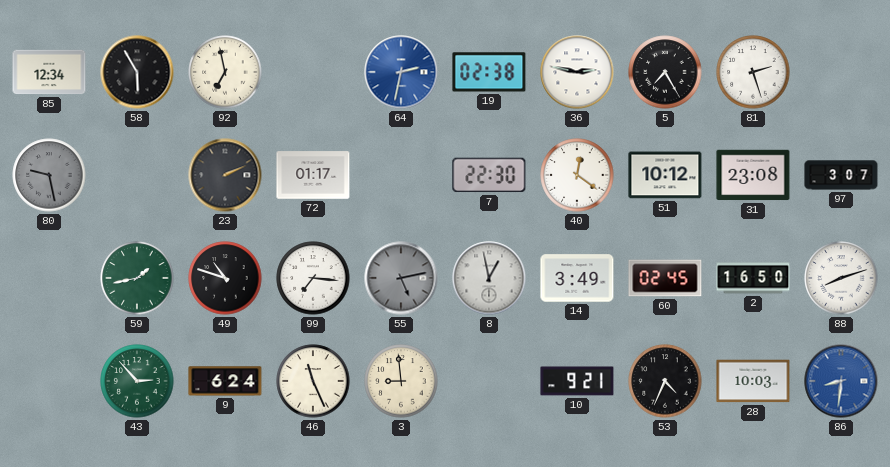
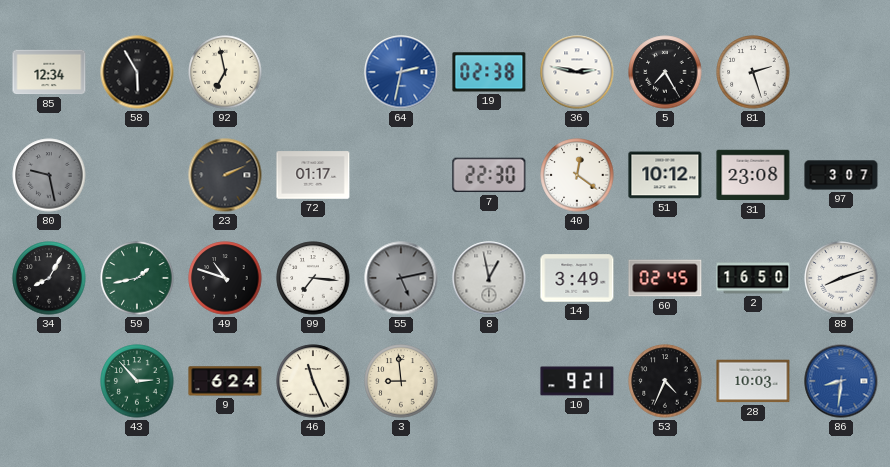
34: none -> 8:05
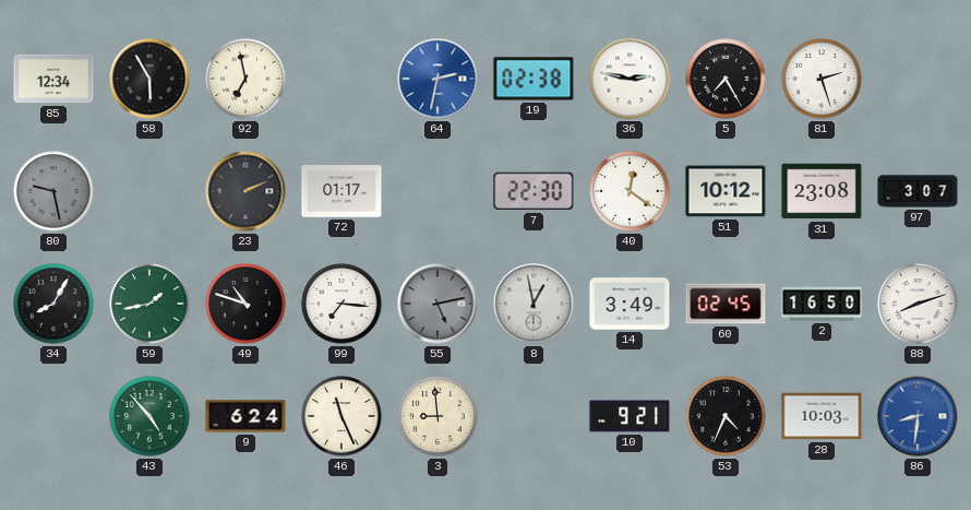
43: 2:53 -> 4:53
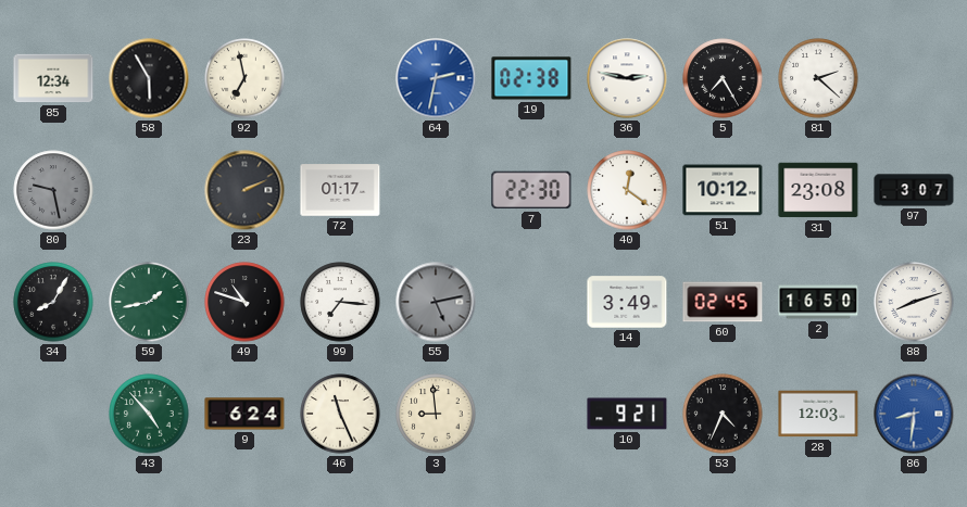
81: 2:27 -> 2:22
8: 12:58 -> none
28: 10:03 -> 12:03
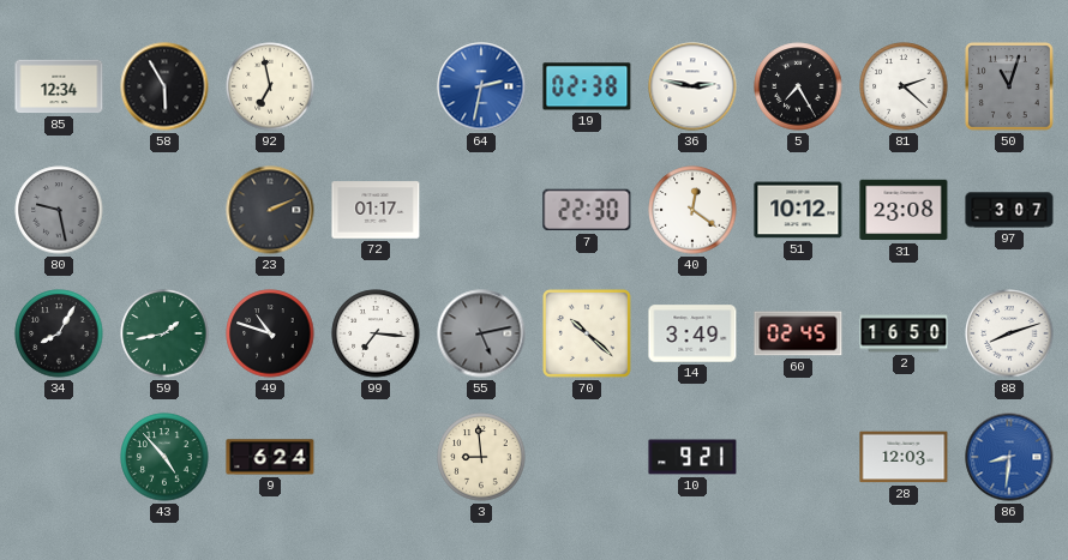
50: none -> 11:03
70: none -> 10:22
46: 11:26 -> none
53: 4:34 -> none
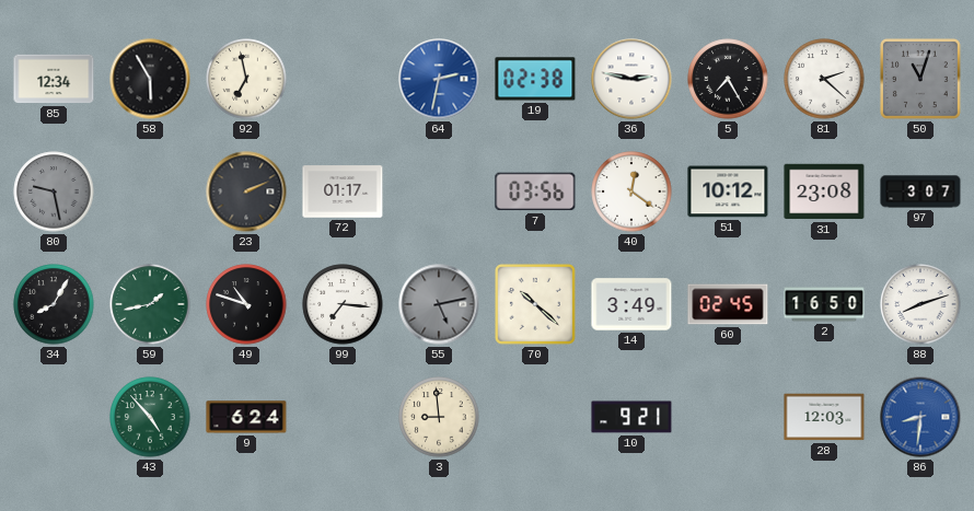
7: 22:30 -> 03:56
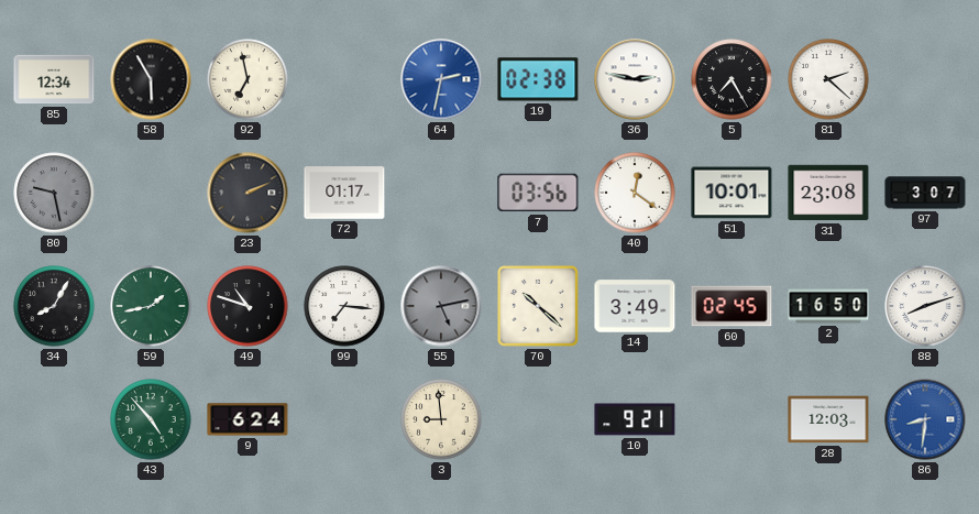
50: 11:03 -> none
51: 10:12 -> 10:01
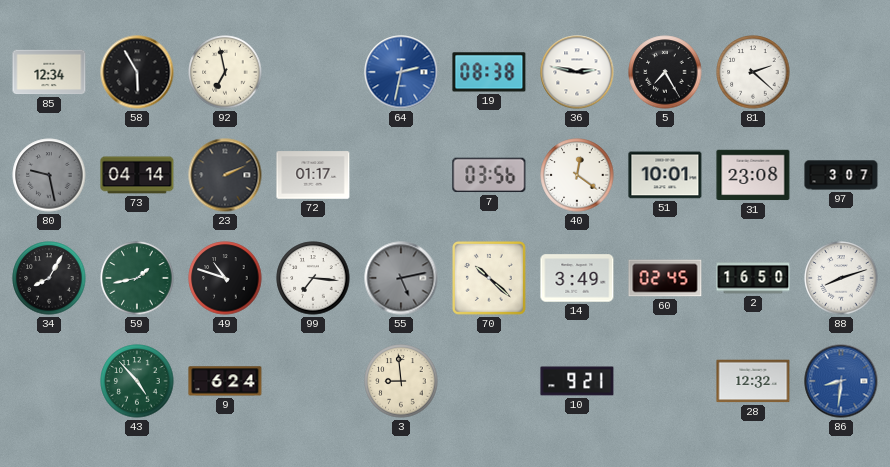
19: 02:38 -> 08:38
73: none -> 04:14
28: 12:03 -> 12:32
